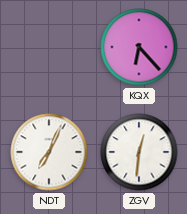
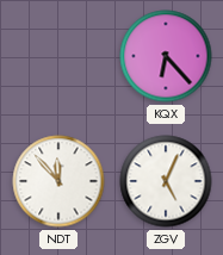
NDT: 7:04 -> 11:53
ZGV: 12:31 -> 5:04
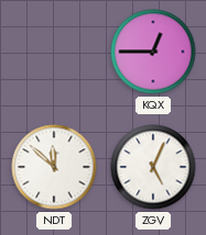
KQX: 6:23 -> 12:45
NDT: 11:53 -> 11:52
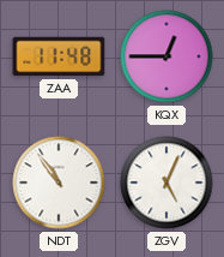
ZAA: none -> 11:48
NDT: 11:52 -> 10:54
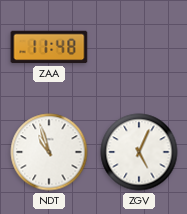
KQX: 12:45 -> none
NDT: 10:54 -> 10:57
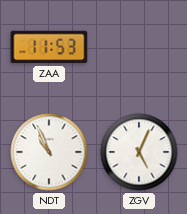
ZAA: 11:48 -> 11:53
NDT: 10:57 -> 10:56
